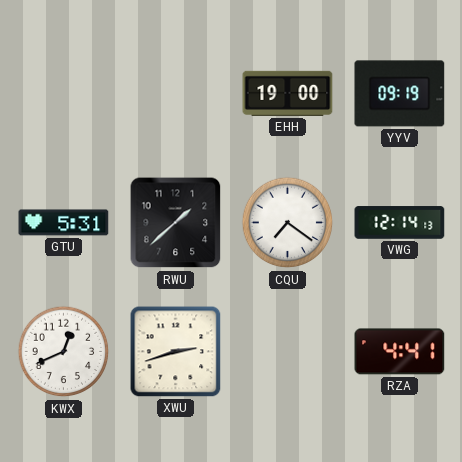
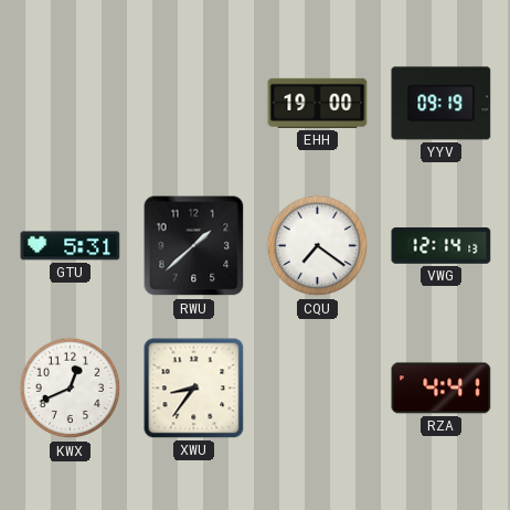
XWU: 2:42 -> 8:36
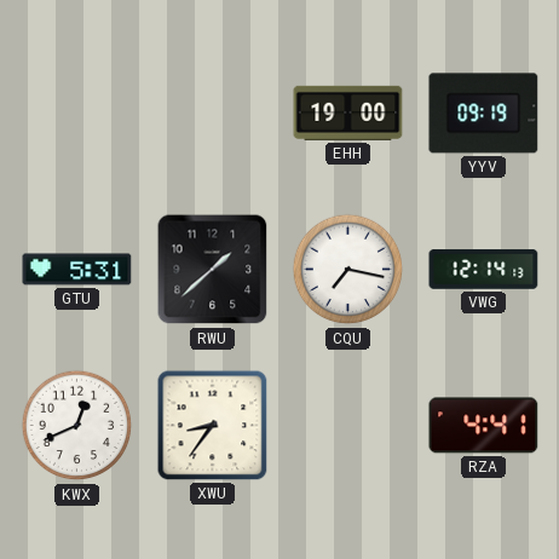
CQU: 7:21 -> 7:17
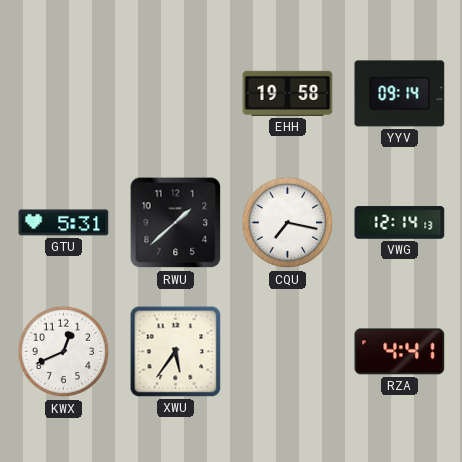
EHH: 19:00 -> 19:58
YYV: 09:19 -> 09:14
XWU: 8:36 -> 5:36
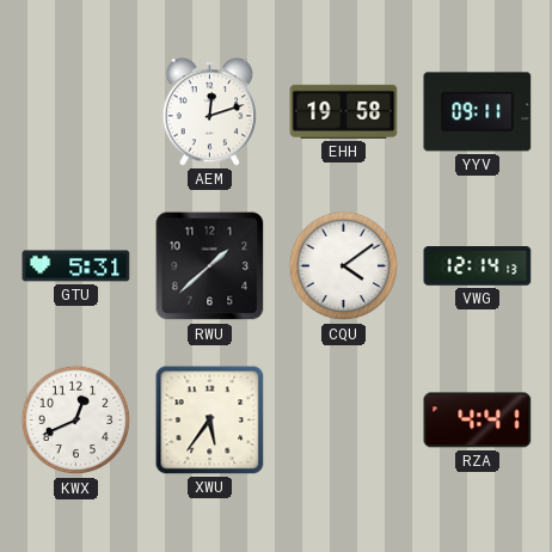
AEM: none -> 12:12
YYV: 09:14 -> 09:11
CQU: 7:17 -> 4:09
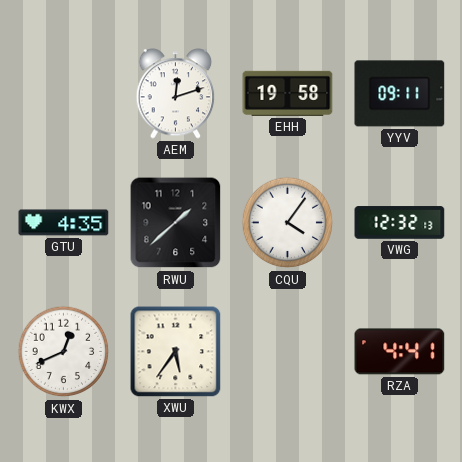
GTU: 5:31 -> 4:35
CQU: 4:09 -> 4:06
VWG: 12:14 -> 12:32
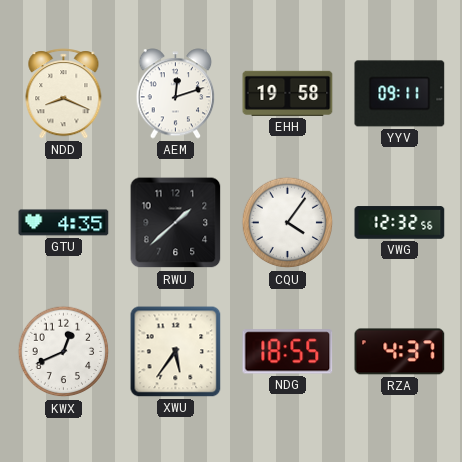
NDD: none -> 8:19
VWG: 12:32:13 -> 12:32:56
NDG: none -> 18:55
RZA: 4:41 -> 4:37
